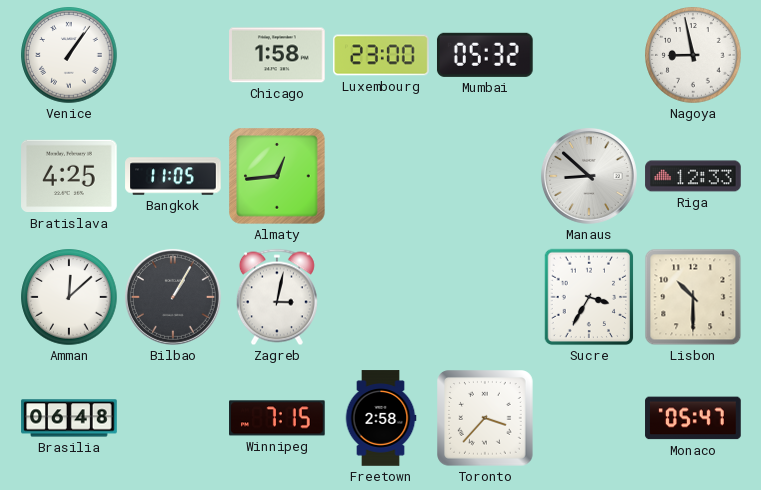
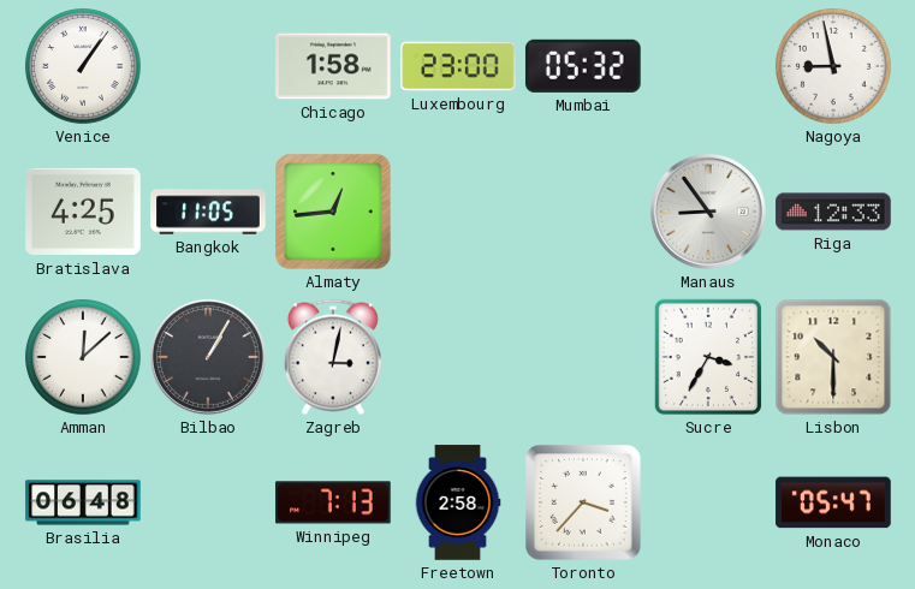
Manaus: 8:52 -> 8:54
Winnipeg: 7:15 -> 7:13
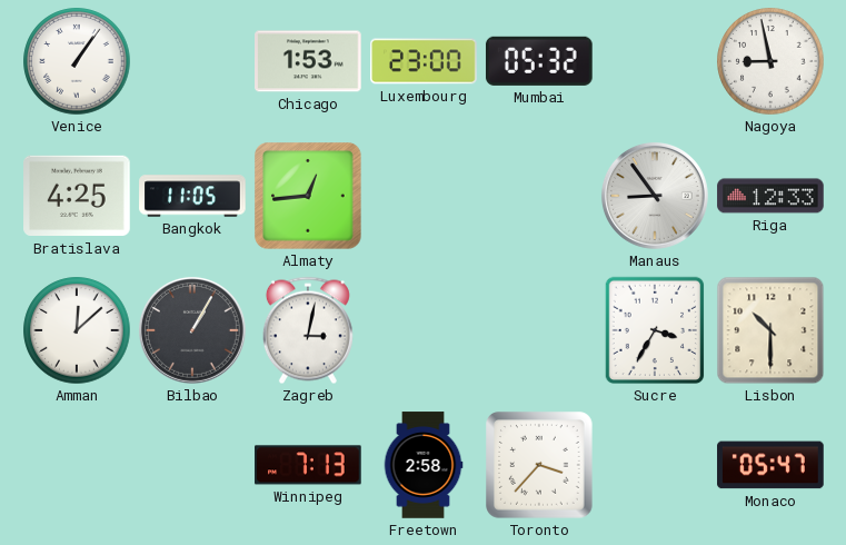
Chicago: 1:58 -> 1:53
Brasilia: 06:48 -> none
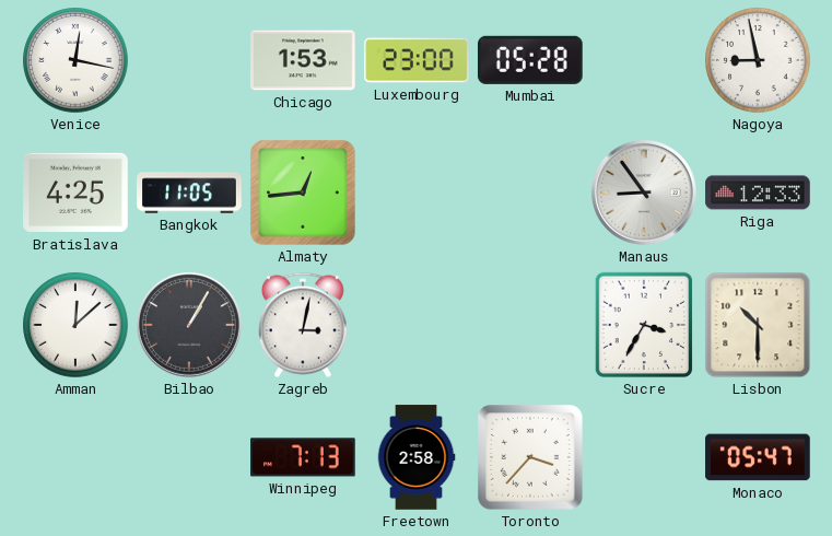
Venice: 1:06 -> 12:17
Mumbai: 05:32 -> 05:28
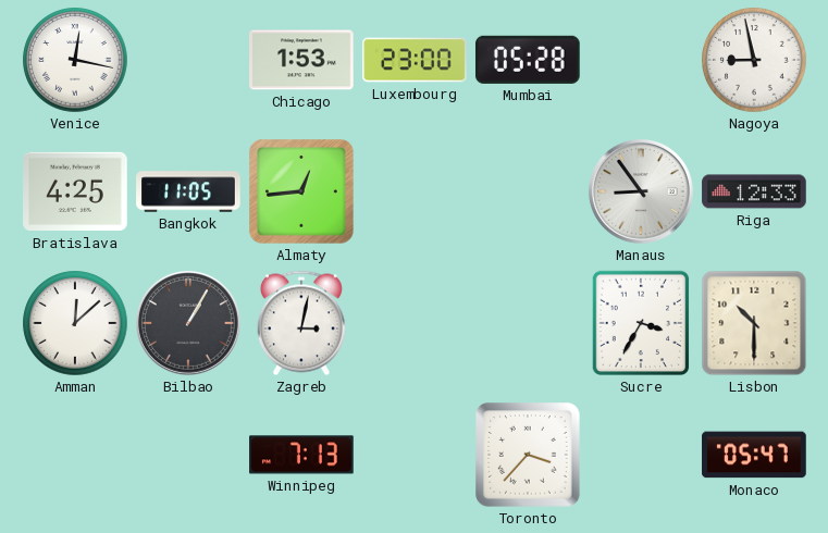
Freetown: 2:58 -> none
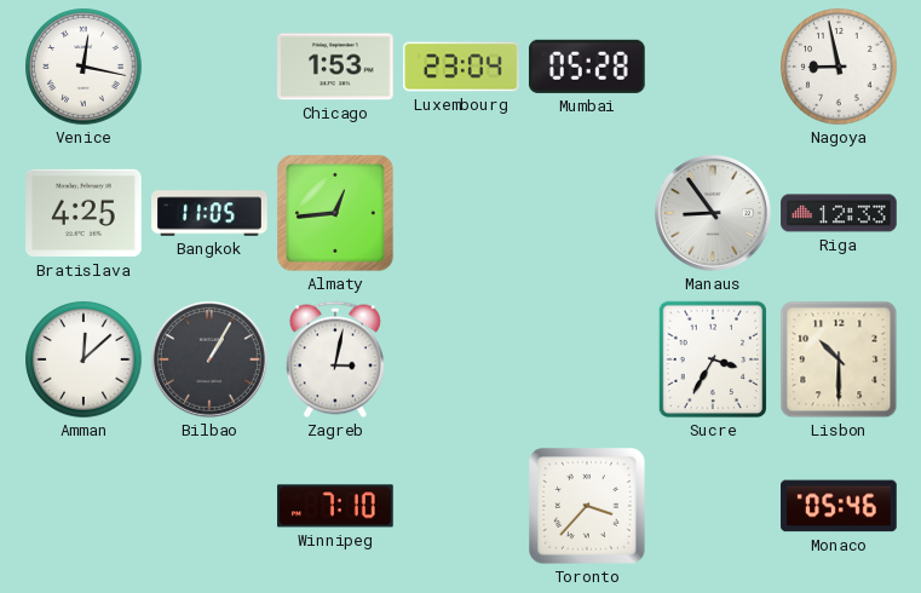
Luxembourg: 23:00 -> 23:04
Winnipeg: 7:13 -> 7:10
Monaco: 05:47 -> 05:46
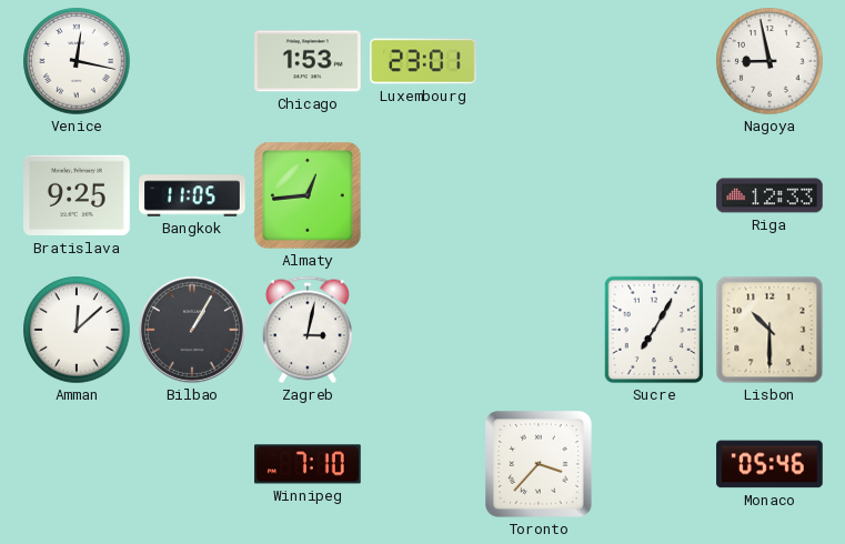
Luxembourg: 23:04 -> 23:01
Mumbai: 05:28 -> none
Bratislava: 4:25 -> 9:25
Manaus: 8:54 -> none
Sucre: 3:35 -> 7:05
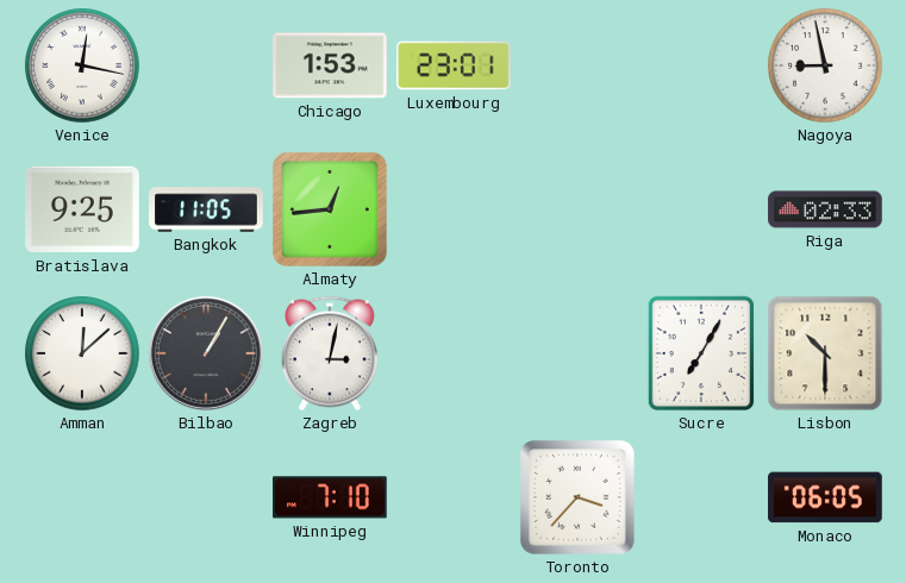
Riga: 12:33 -> 02:33
Monaco: 05:46 -> 06:05
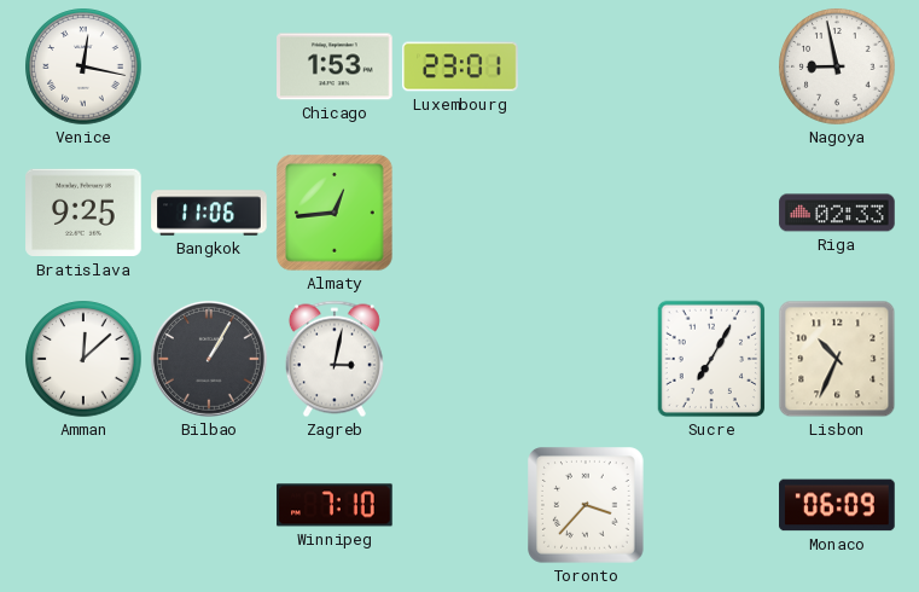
Bangkok: 11:05 -> 11:06
Lisbon: 10:30 -> 10:34
Monaco: 06:05 -> 06:09
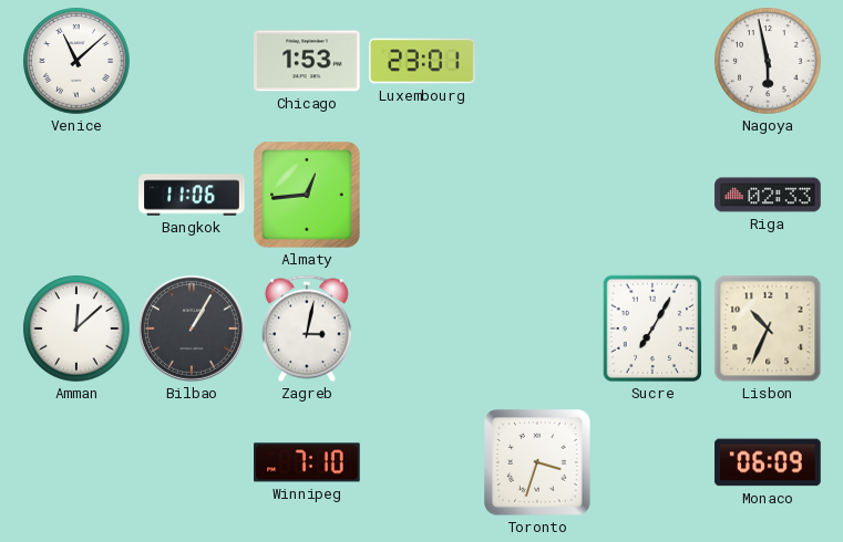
Venice: 12:17 -> 11:08
Nagoya: 8:58 -> 5:58
Bratislava: 9:25 -> none
Toronto: 3:37 -> 3:33
